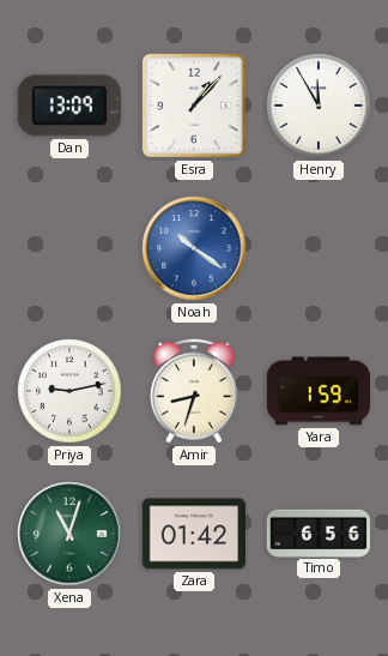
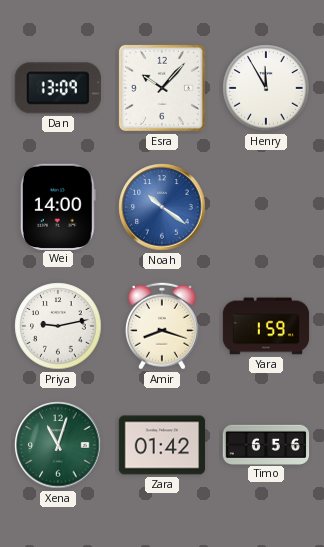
Esra: 1:07 -> 10:07
Wei: none -> 14:00
Amir: 8:33 -> 8:18
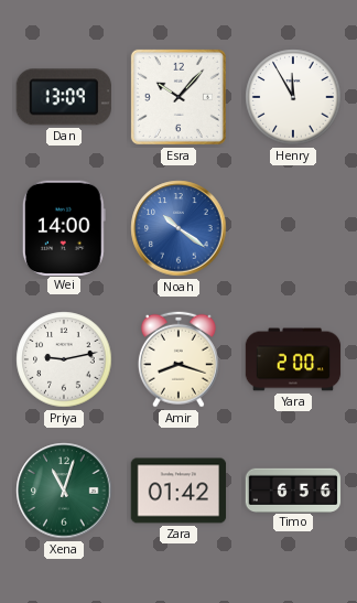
Yara: 1:59 -> 2:00
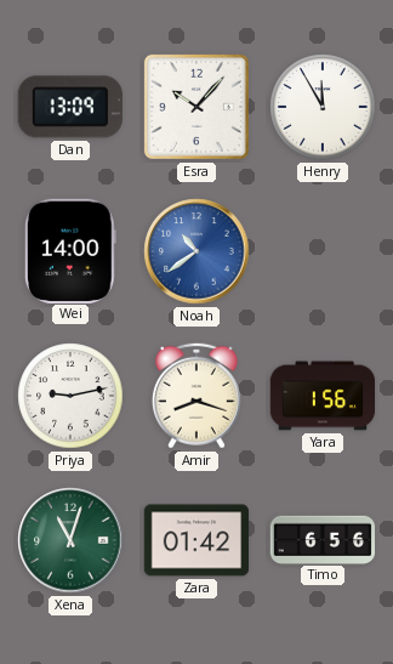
Noah: 10:21 -> 10:39
Yara: 2:00 -> 1:56
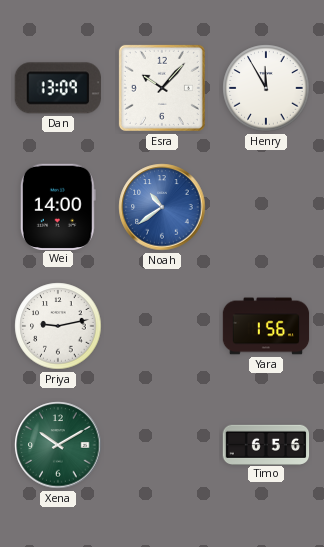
Amir: 8:18 -> none
Xena: 11:03 -> 10:10
Zara: 01:42 -> none
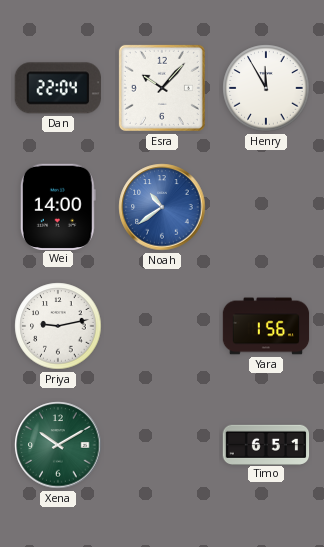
Dan: 13:09 -> 22:04
Timo: 6:56 -> 6:51
